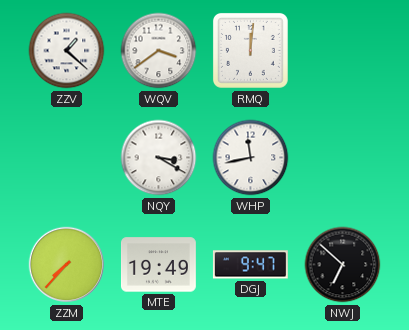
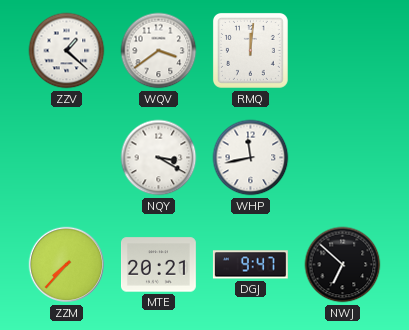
MTE: 19:49 -> 20:21
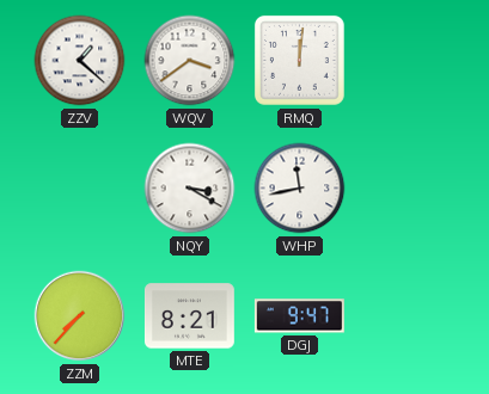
MTE: 20:21 -> 8:21
NWJ: 6:52 -> none
